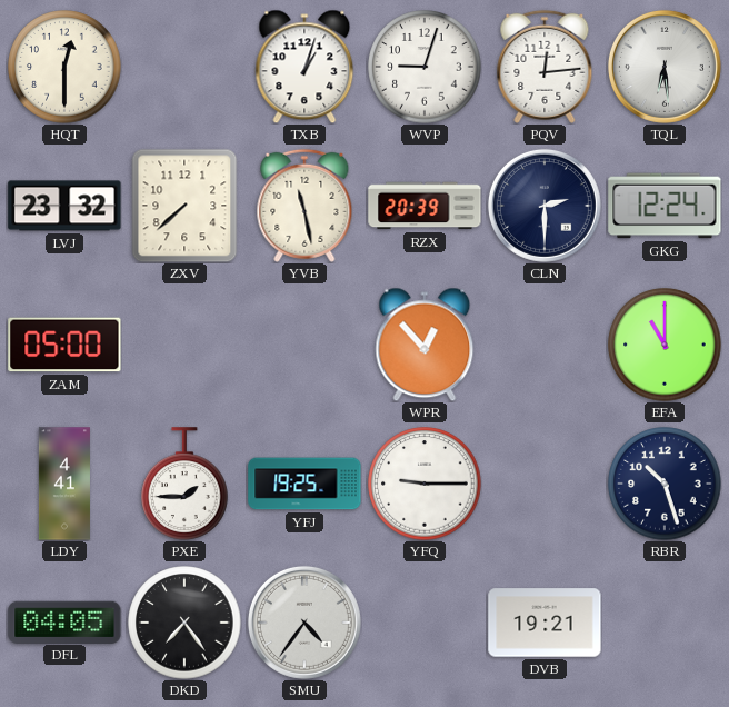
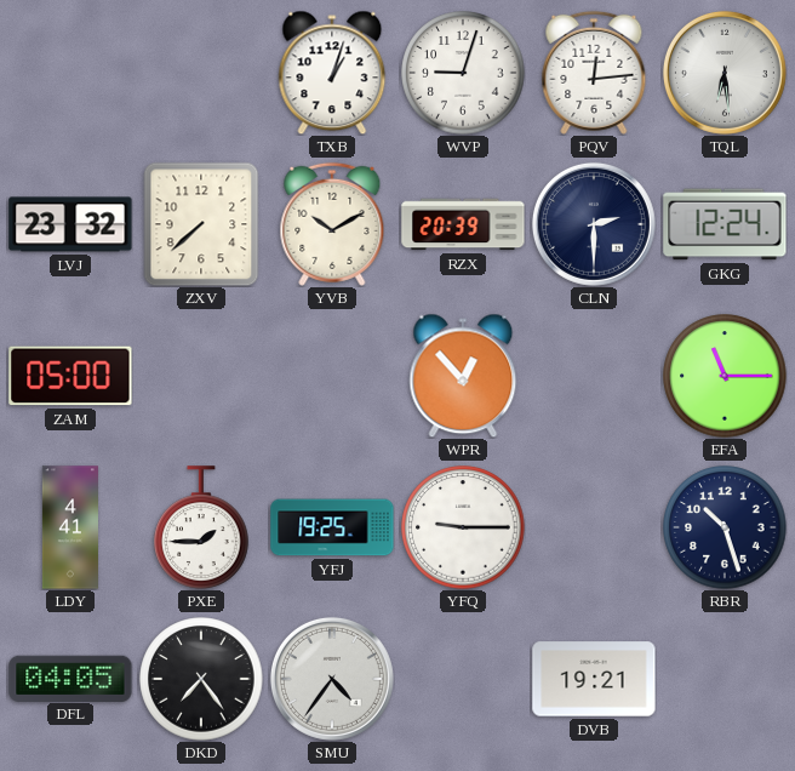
HQT: 12:30 -> none
YVB: 11:28 -> 10:10
EFA: 11:00 -> 11:15
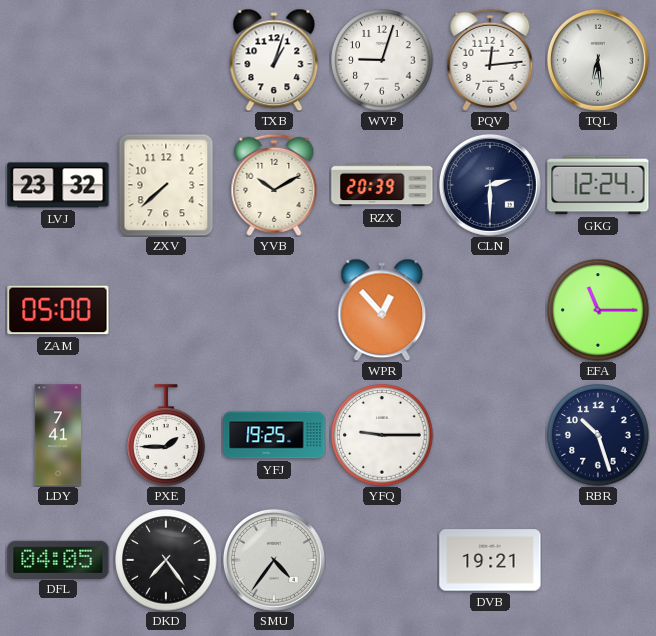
LDY: 4:41 -> 7:41
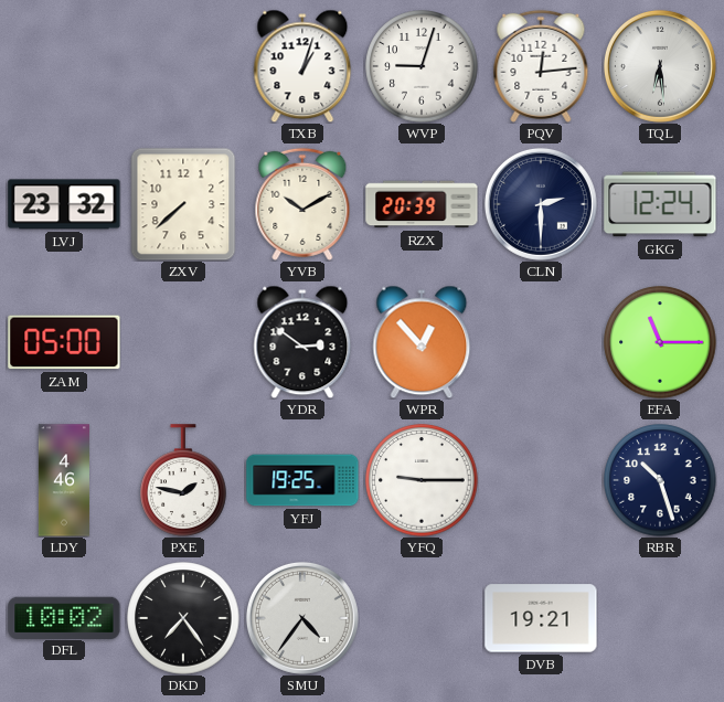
YDR: none -> 2:51
LDY: 7:41 -> 4:46
PXE: 1:45 -> 1:47
DFL: 04:05 -> 10:02
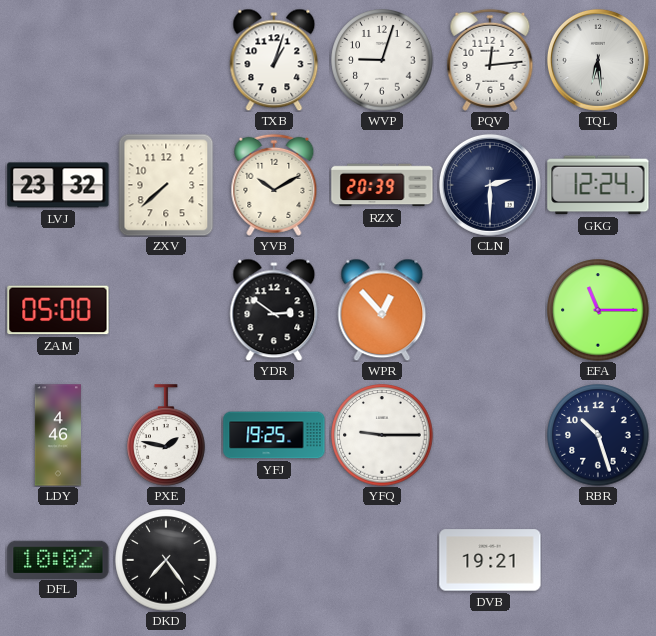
SMU: 4:36 -> none
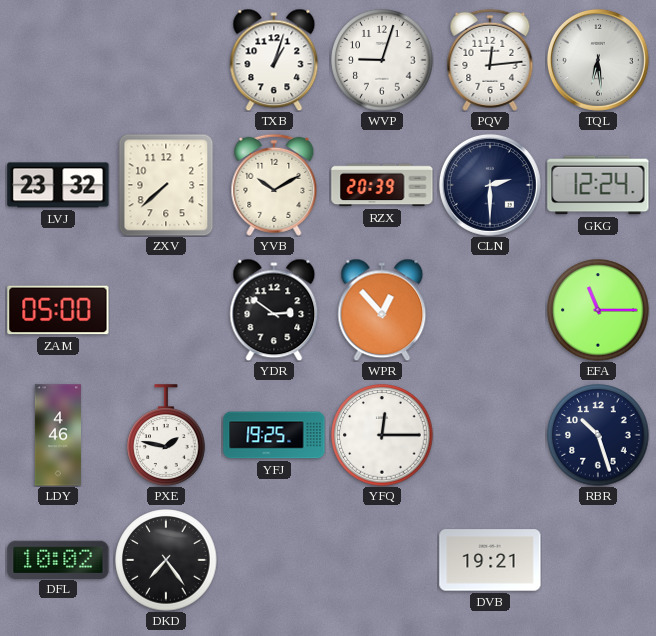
YFQ: 9:15 -> 12:15
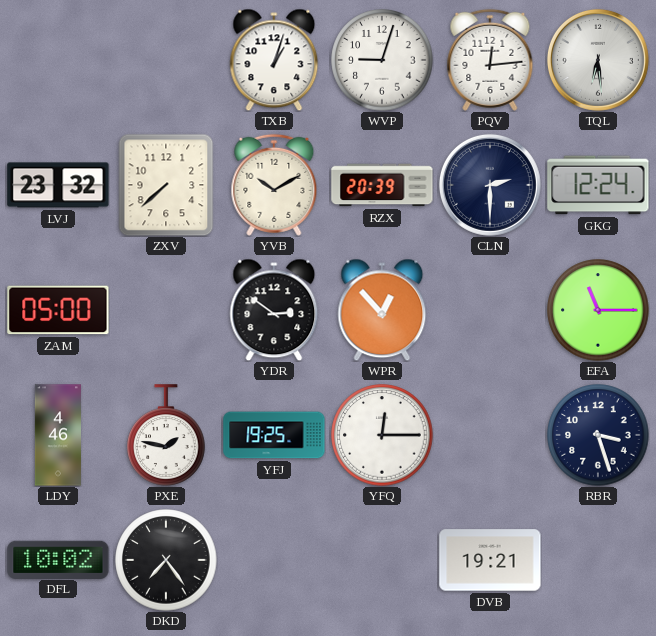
RBR: 10:27 -> 3:27
